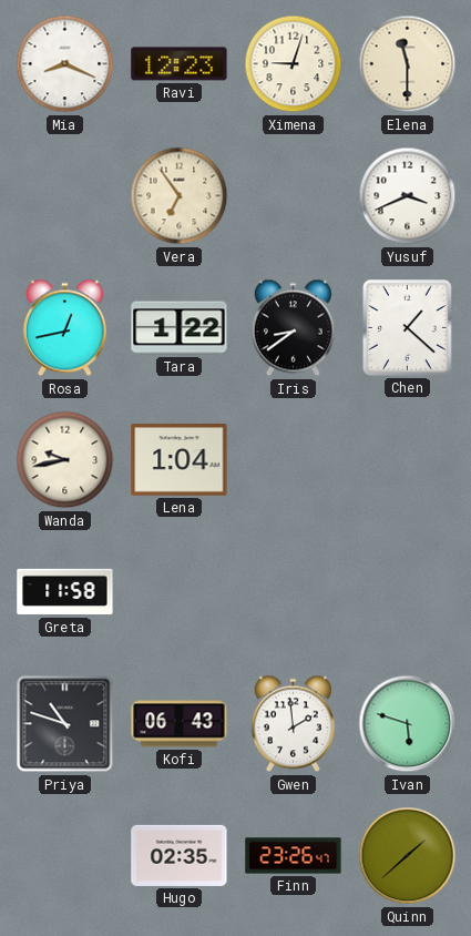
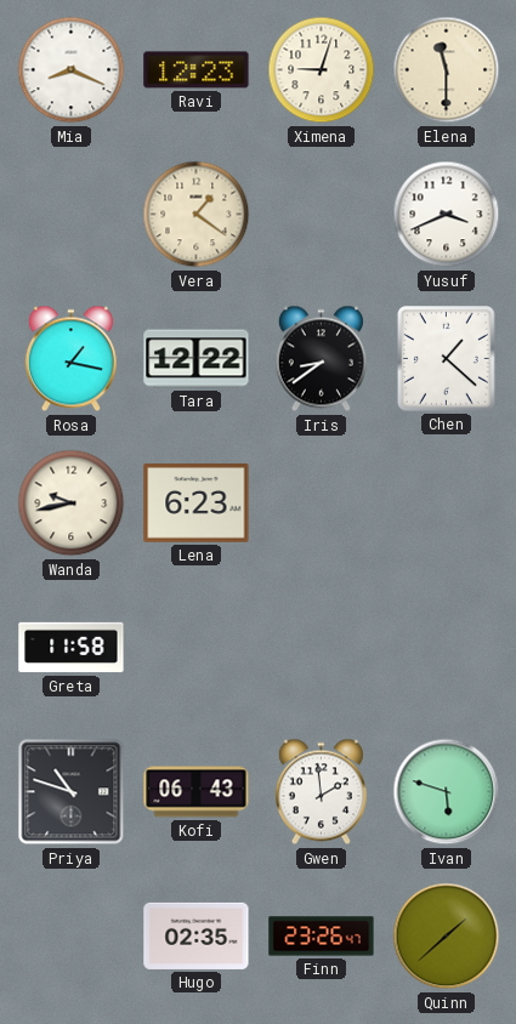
Vera: 6:54 -> 1:21
Rosa: 12:43 -> 1:17
Tara: 1:22 -> 12:22
Lena: 1:04 -> 6:23
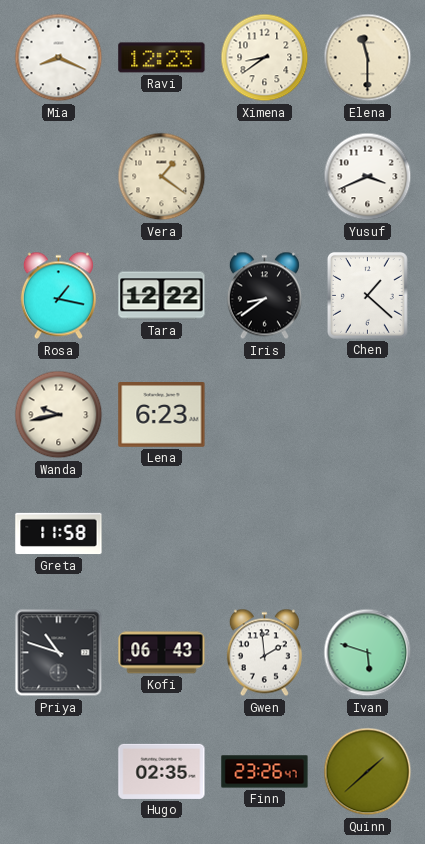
Ximena: 9:03 -> 8:39
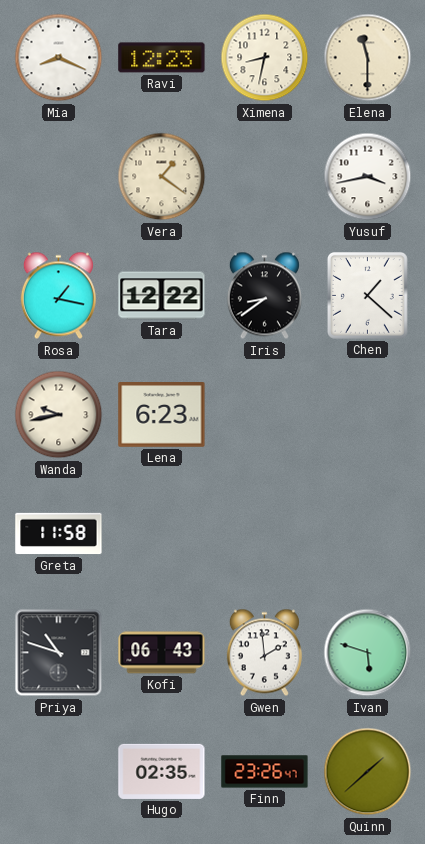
Ximena: 8:39 -> 8:32
Yusuf: 3:41 -> 3:43
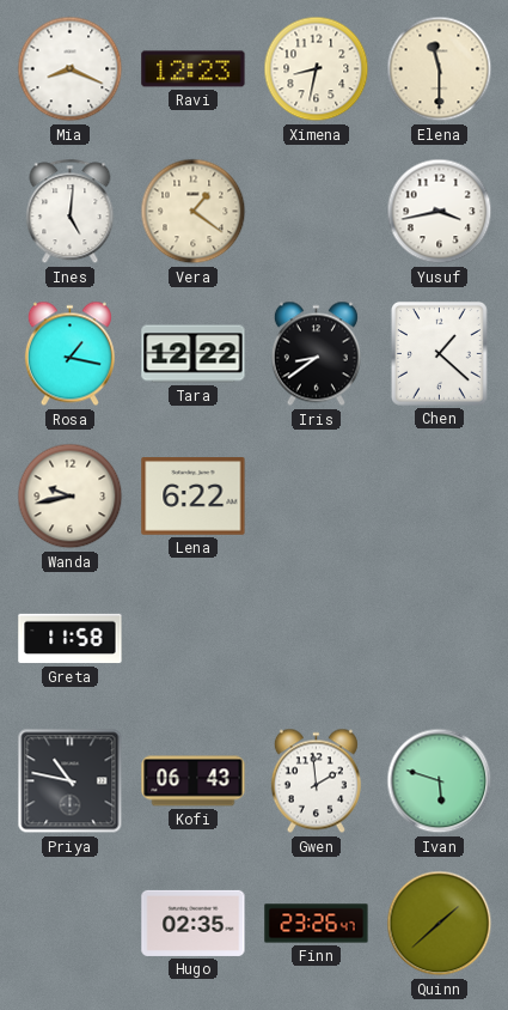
Ines: none -> 5:01
Lena: 6:23 -> 6:22
Priya: 10:48 -> 10:47
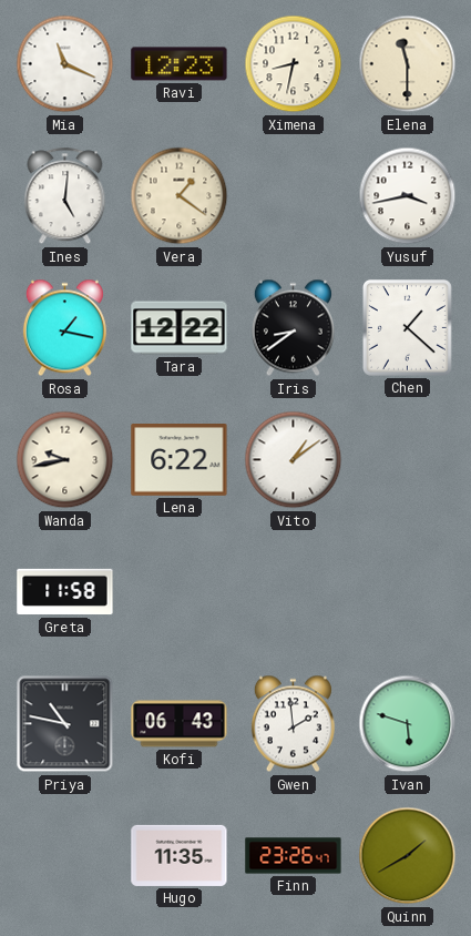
Mia: 8:19 -> 11:19
Vito: none -> 1:09
Hugo: 02:35 -> 11:35
Quinn: 1:38 -> 1:40
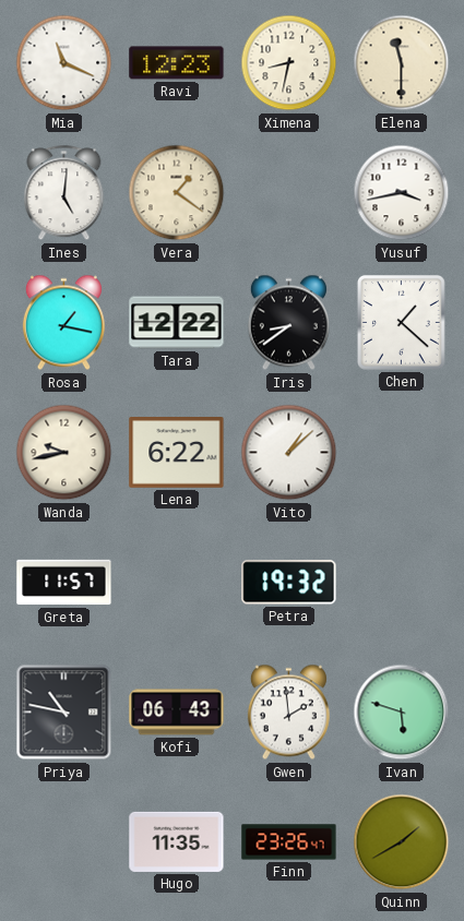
Vito: 1:09 -> 1:08
Greta: 11:58 -> 11:57
Petra: none -> 19:32
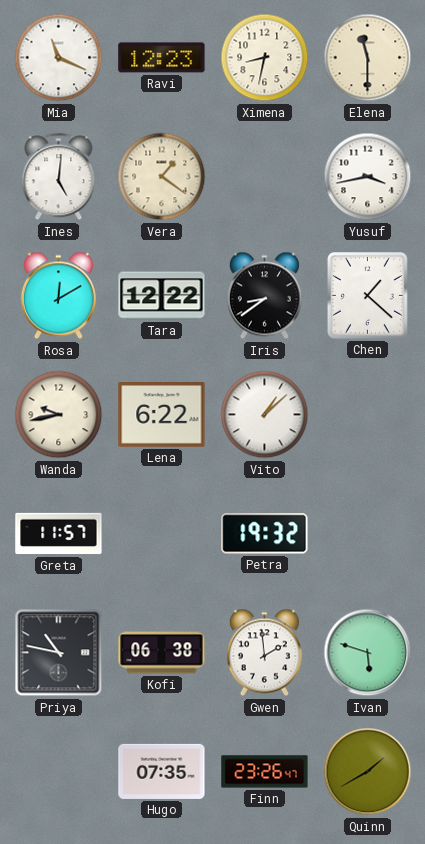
Rosa: 1:17 -> 12:10
Kofi: 06:43 -> 06:38
Hugo: 11:35 -> 07:35
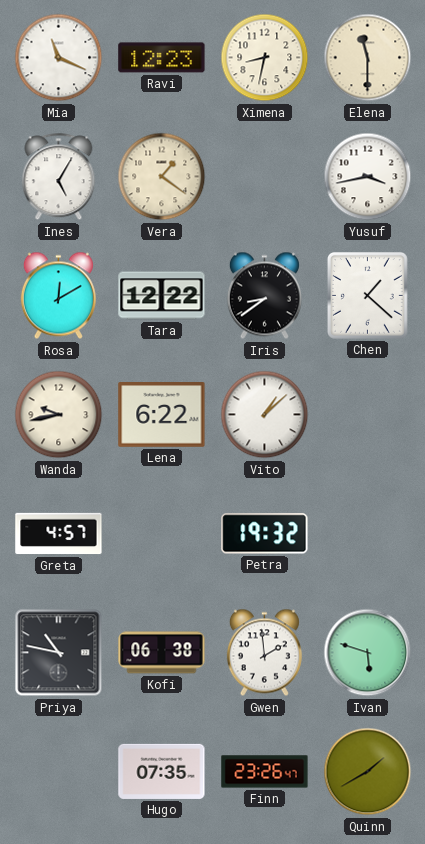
Ines: 5:01 -> 5:05
Greta: 11:57 -> 4:57
